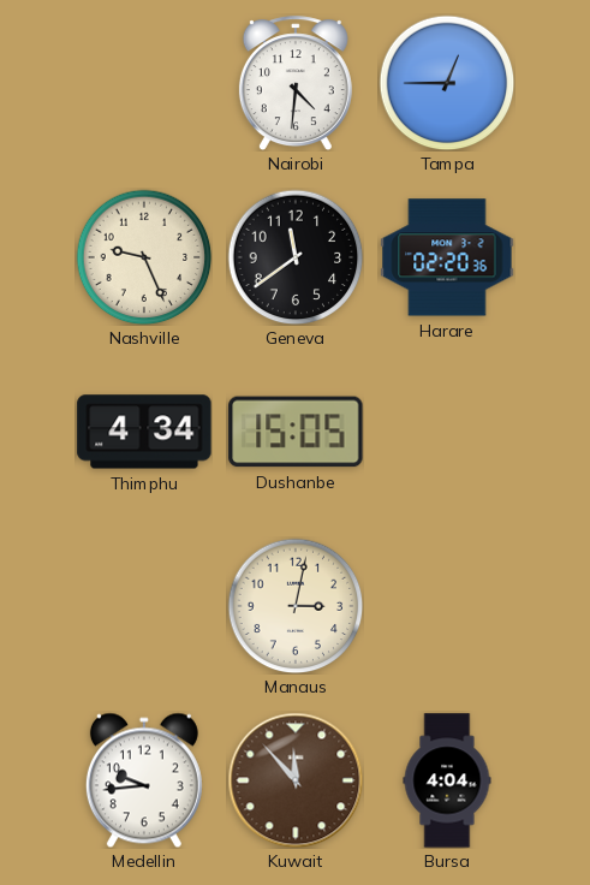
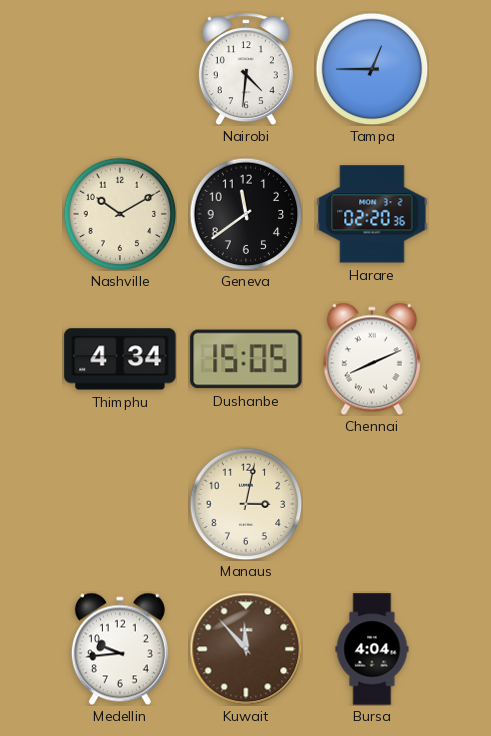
Nashville: 9:26 -> 10:10
Chennai: none -> 8:11
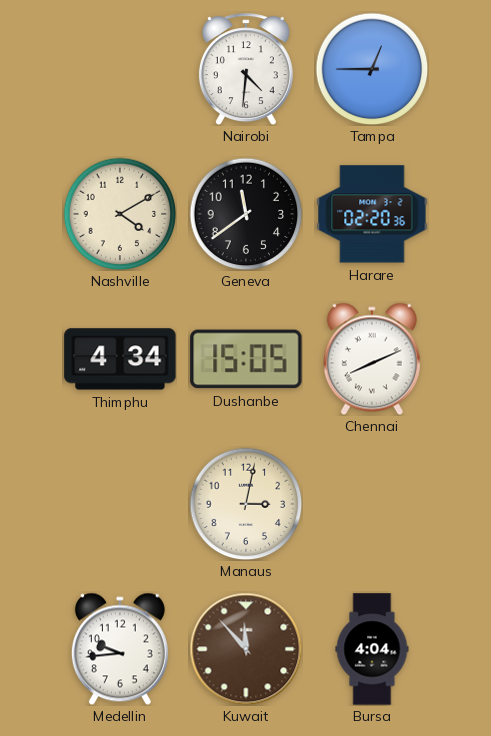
Nashville: 10:10 -> 4:10
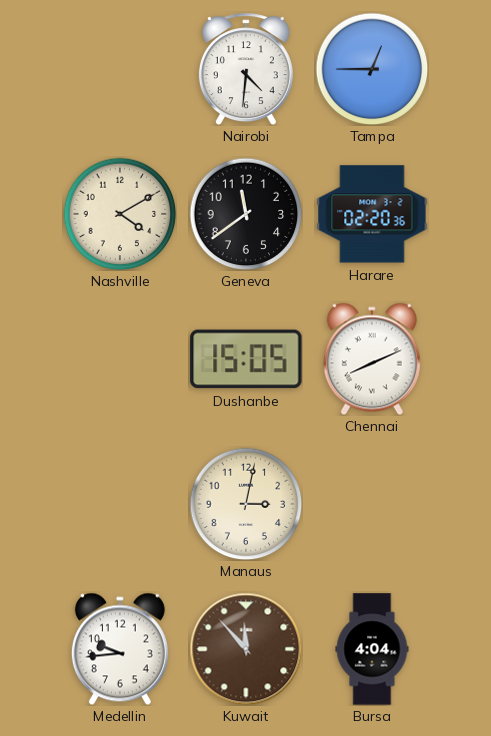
Thimphu: 4:34 -> none
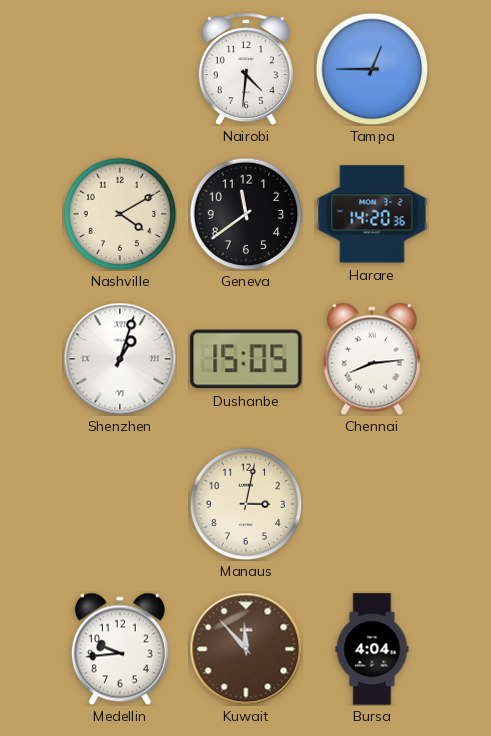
Harare: 02:20 -> 14:20
Shenzhen: none -> 1:03
Chennai: 8:11 -> 8:14
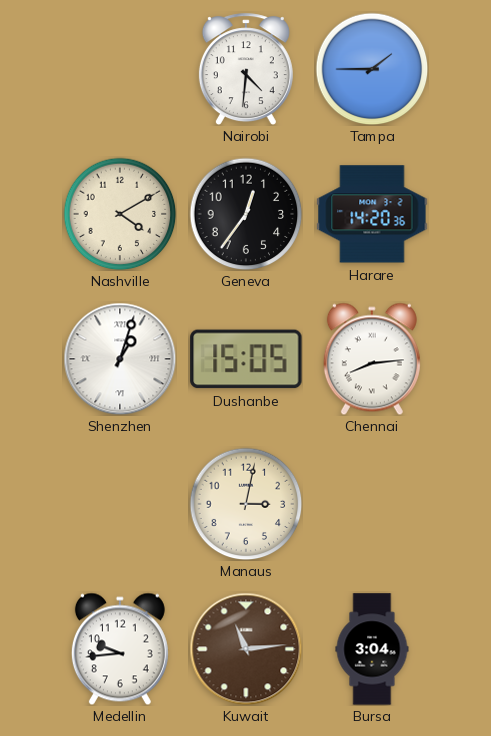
Tampa: 12:45 -> 1:45
Geneva: 11:39 -> 12:36
Kuwait: 11:53 -> 11:14
Bursa: 4:04 -> 3:04
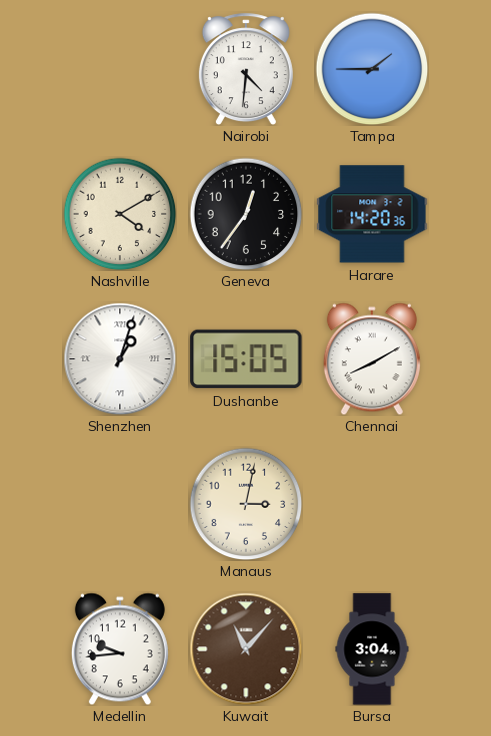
Chennai: 8:14 -> 8:10
Kuwait: 11:14 -> 11:07
